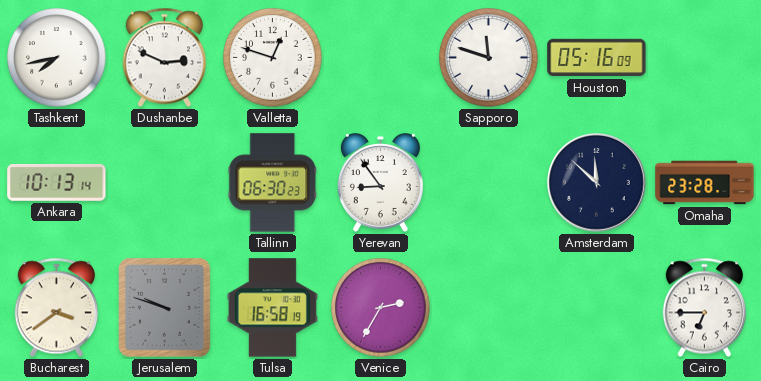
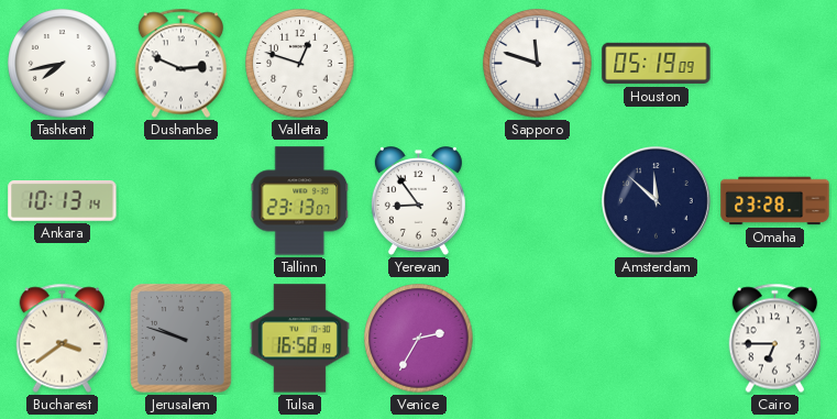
Houston: 05:16 -> 05:19
Tallinn: 06:30 -> 23:13
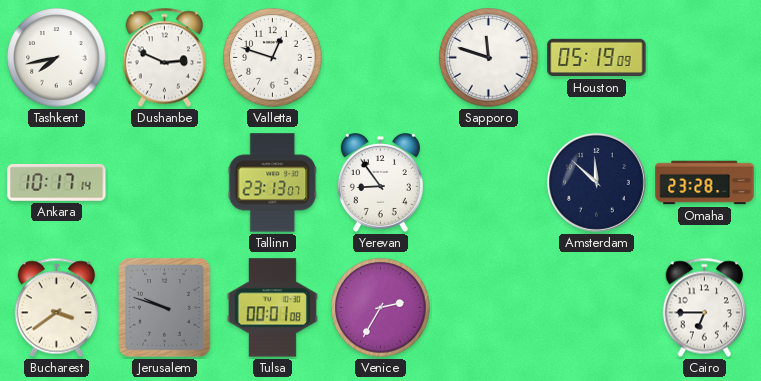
Ankara: 10:13 -> 10:17
Tulsa: 16:58 -> 00:01
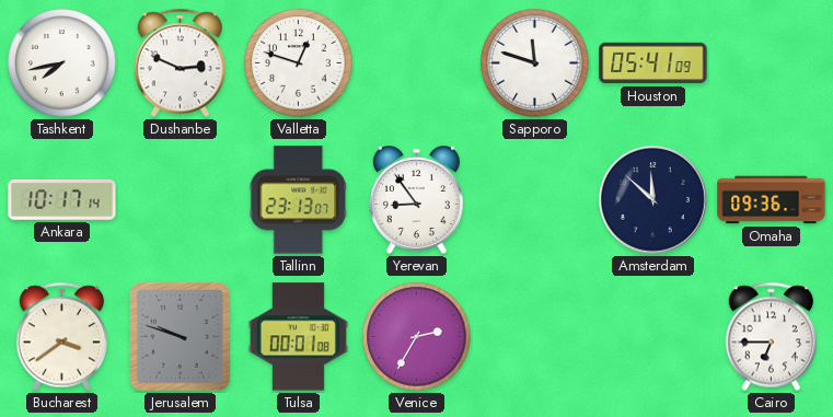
Houston: 05:19 -> 05:41
Omaha: 23:28 -> 09:36
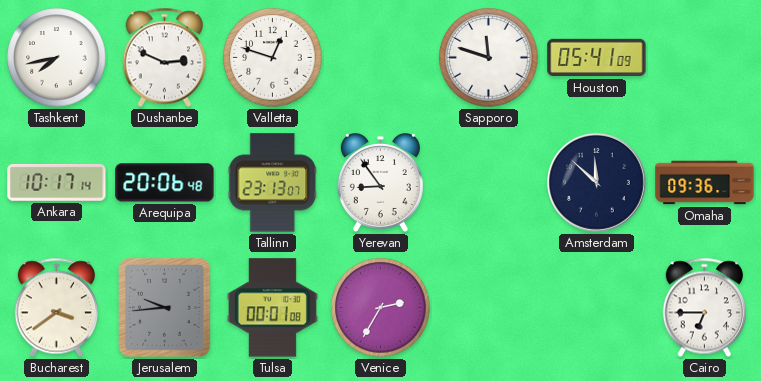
Arequipa: none -> 20:06
Jerusalem: 9:48 -> 9:44
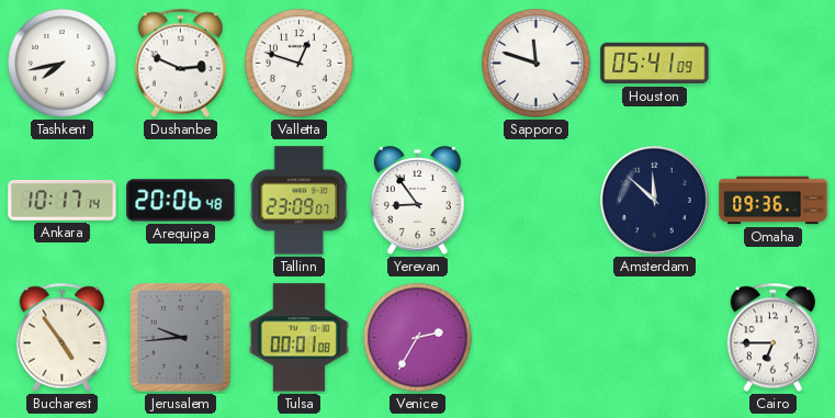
Tallinn: 23:13 -> 23:09
Bucharest: 3:39 -> 4:54
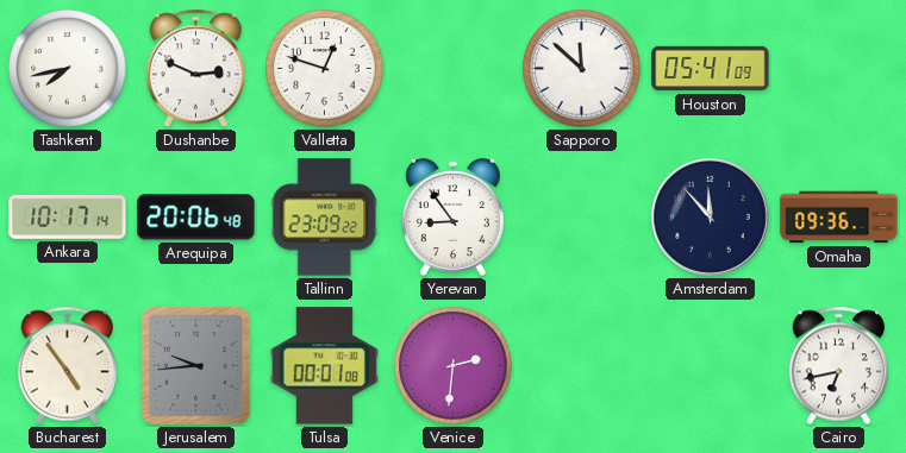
Sapporo: 11:48 -> 11:52
Tallinn: 23:09:07 -> 23:09:22
Amsterdam: 11:52 -> 11:53
Venice: 2:35 -> 2:31
Cairo: 6:45 -> 6:43
